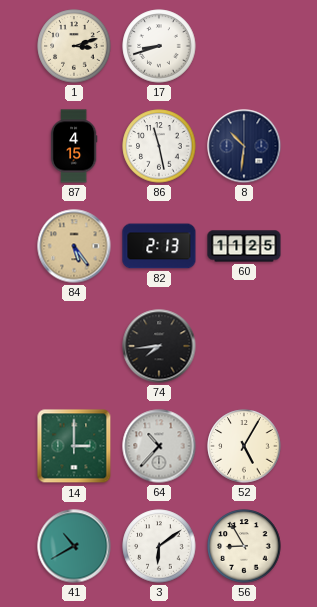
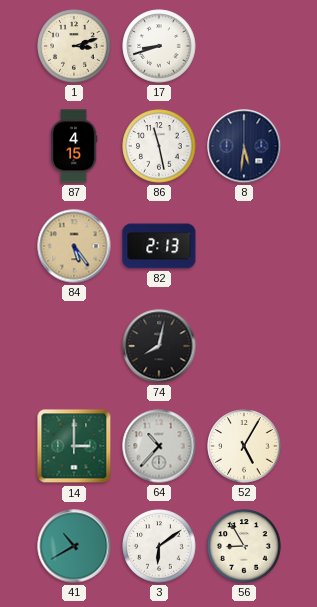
8: 10:31 -> 5:31
60: 11:25 -> none
74: 7:44 -> 8:02
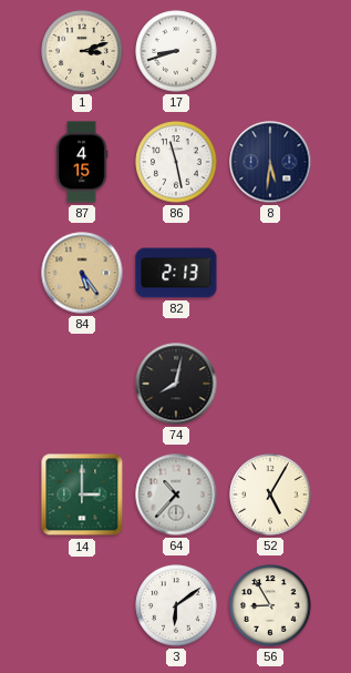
41: 10:40 -> none
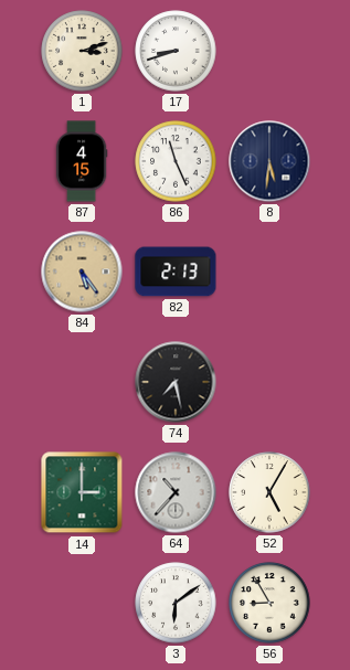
86: 11:28 -> 11:26
74: 8:02 -> 7:28
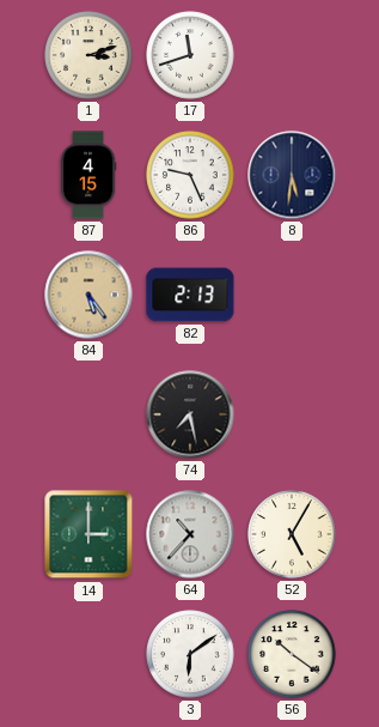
17: 8:42 -> 11:42
86: 11:26 -> 9:26
56: 8:55 -> 10:21
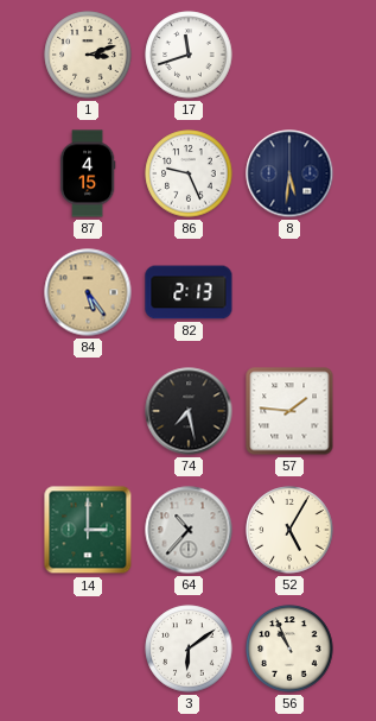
57: none -> 1:46
56: 10:21 -> 10:56
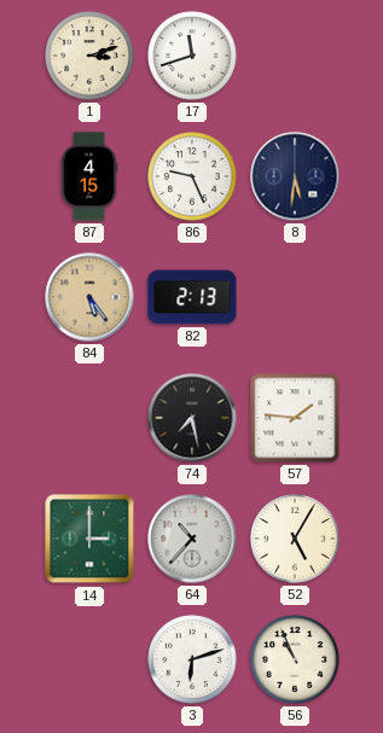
3: 6:09 -> 6:12
